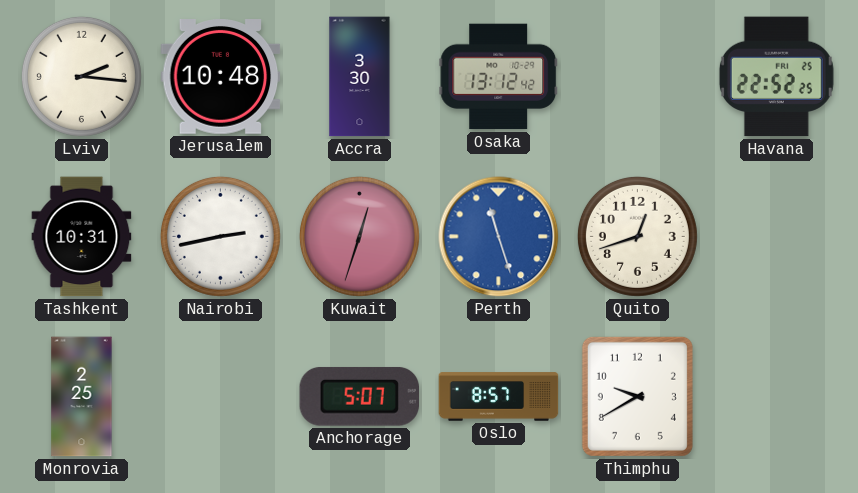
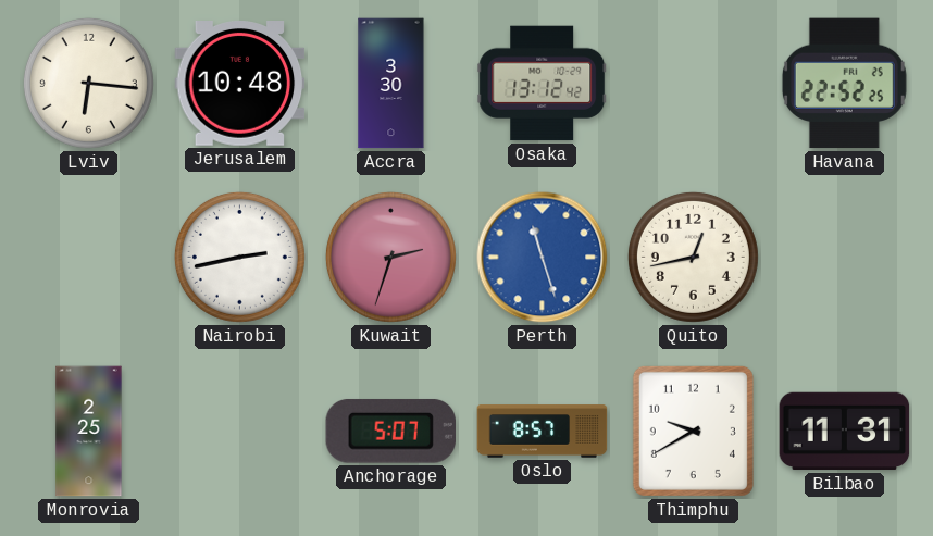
Lviv: 2:16 -> 6:16
Tashkent: 10:31 -> none
Kuwait: 12:33 -> 2:33
Quito: 12:42 -> 12:43
Bilbao: none -> 11:31
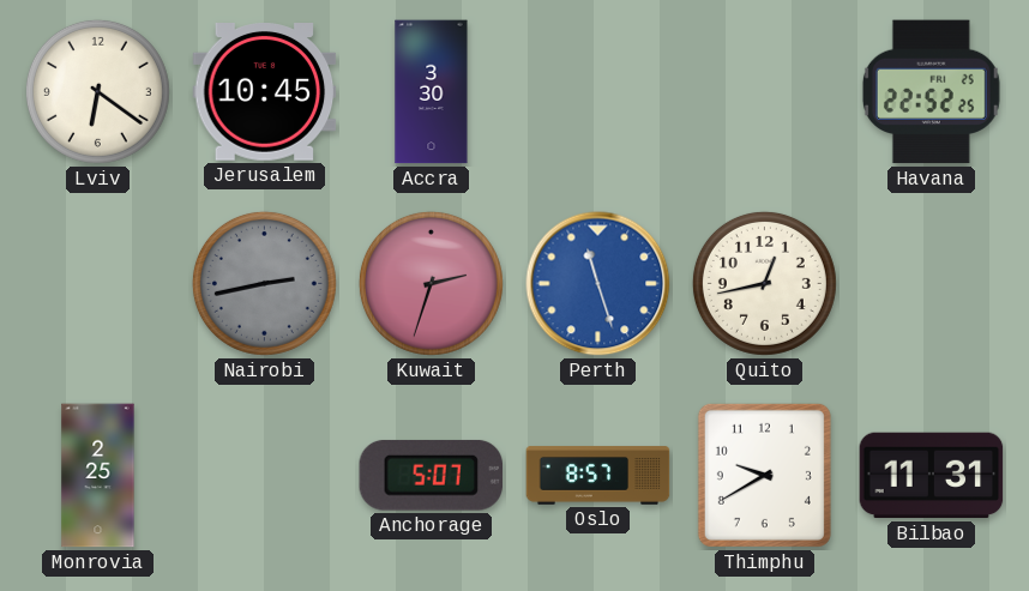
Lviv: 6:16 -> 6:21
Jerusalem: 10:48 -> 10:45
Osaka: 13:12 -> none
Nairobi dial: white -> grey
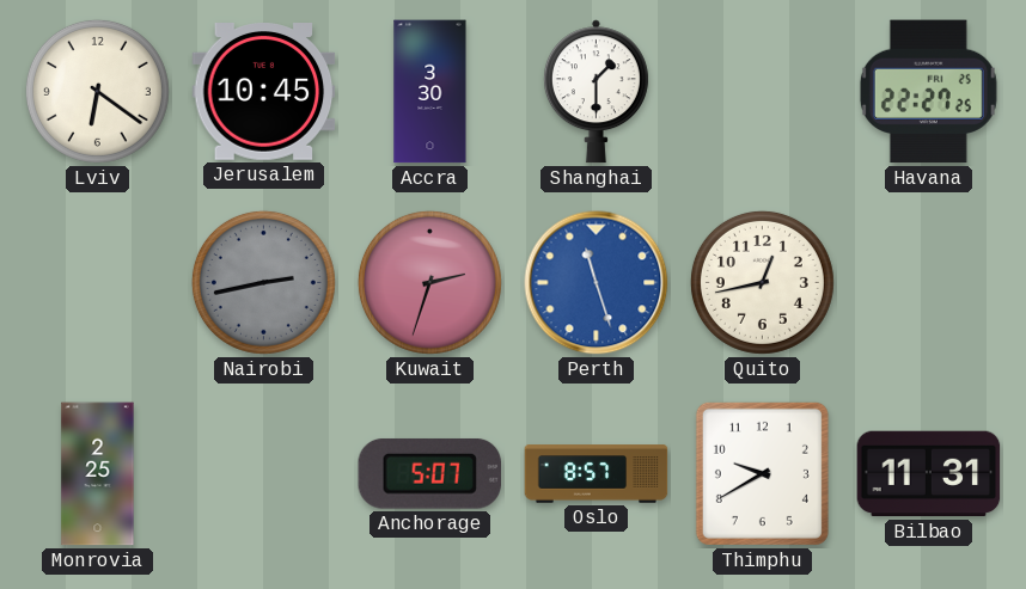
Shanghai: none -> 1:30
Havana: 22:52 -> 22:27
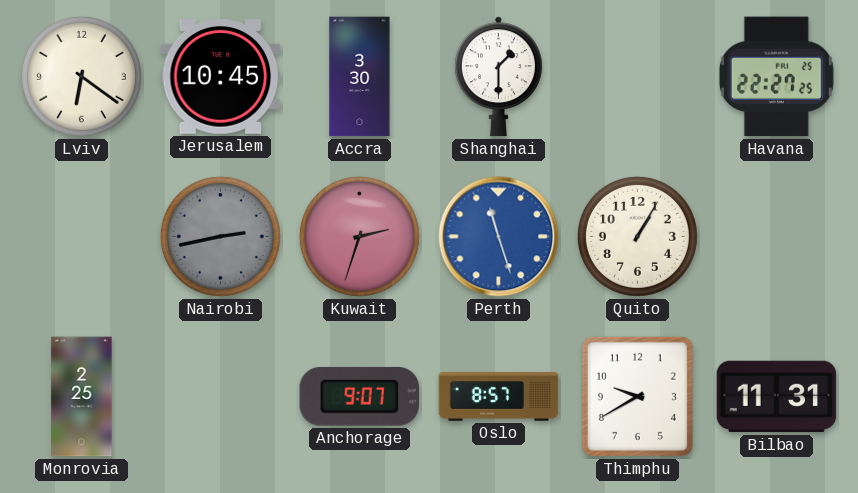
Quito: 12:43 -> 1:05
Anchorage: 5:07 -> 9:07
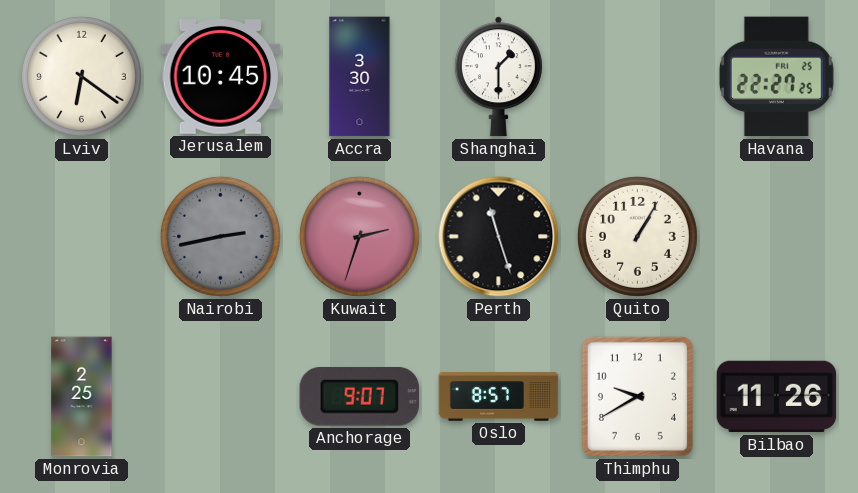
Perth dial: blue -> black
Bilbao: 11:31 -> 11:26
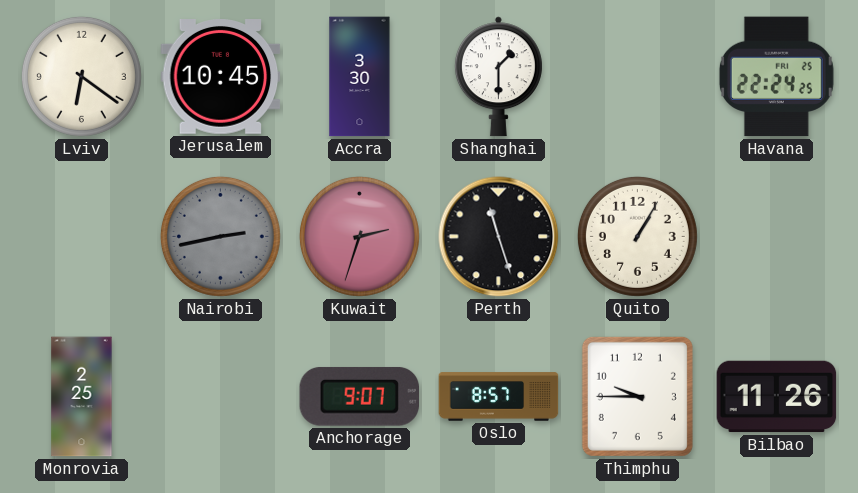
Havana: 22:27 -> 22:24
Thimphu: 9:40 -> 9:45
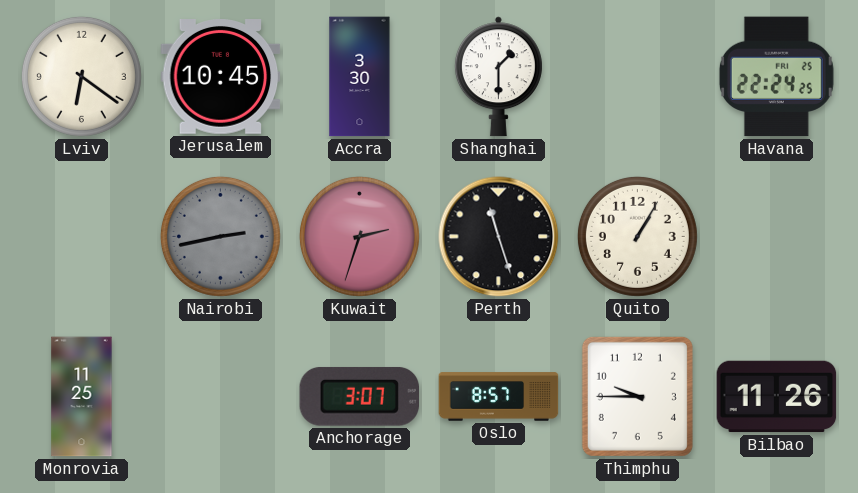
Monrovia: 2:25 -> 11:25
Anchorage: 9:07 -> 3:07
